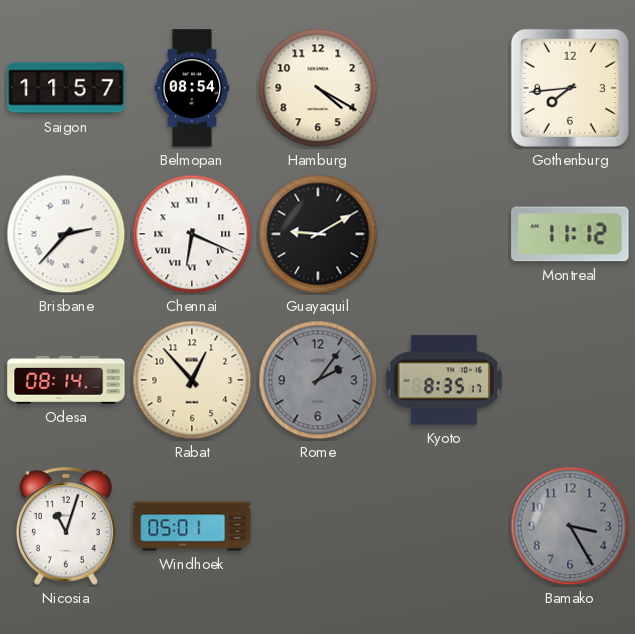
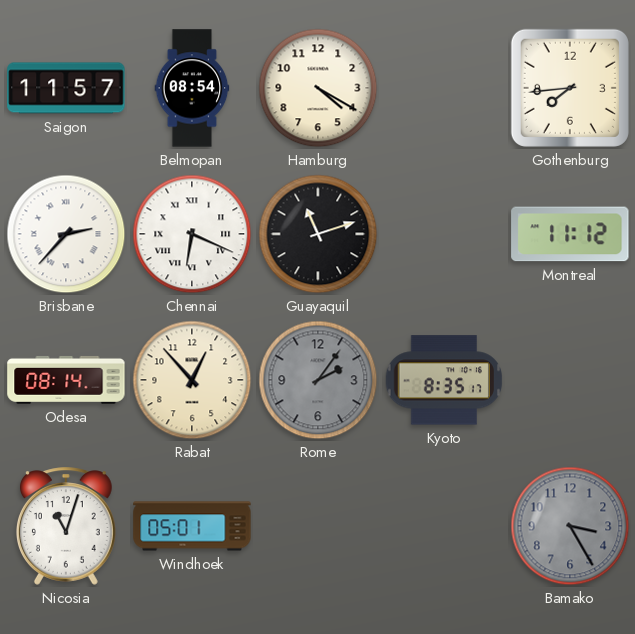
Guayaquil: 9:10 -> 11:12
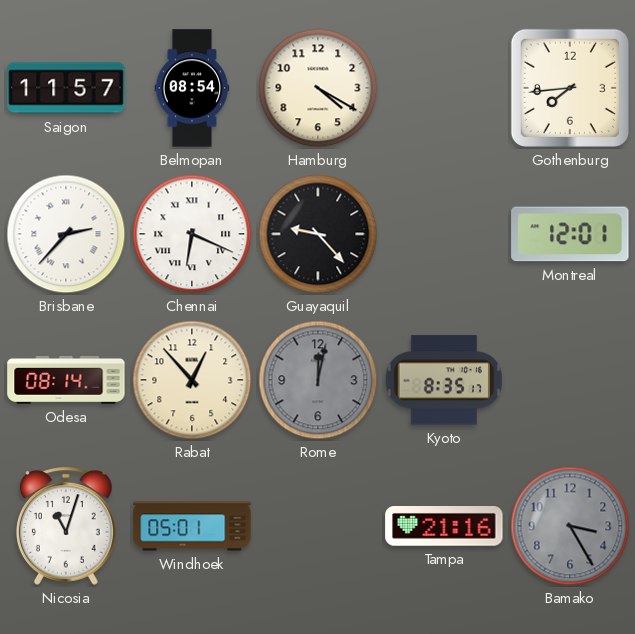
Guayaquil: 11:12 -> 9:23
Montreal: 11:12 -> 12:01
Rome: 2:06 -> 12:02
Tampa: none -> 21:16
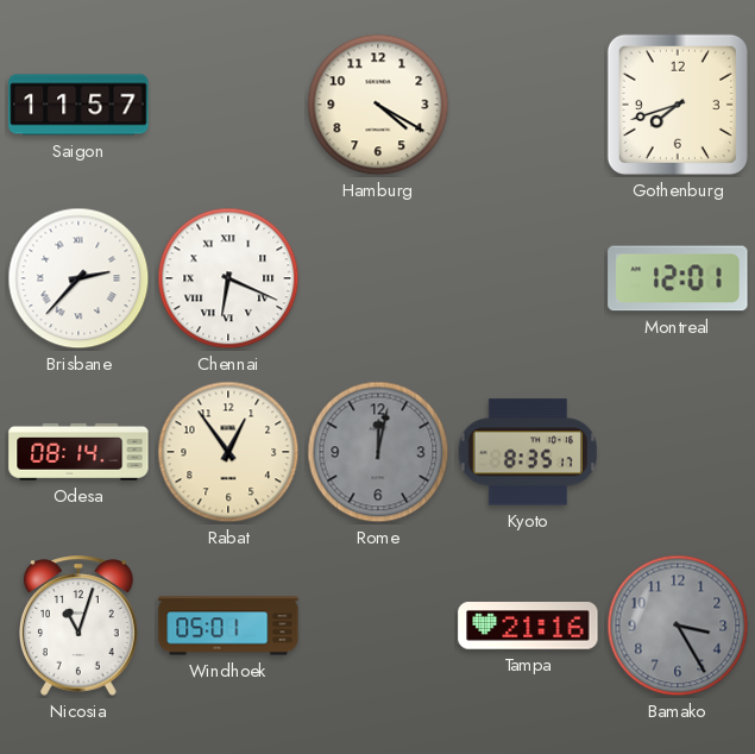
Belmopan: 08:54 -> none
Gothenburg: 7:44 -> 7:42
Guayaquil: 9:23 -> none
Rabat: 12:53 -> 12:54
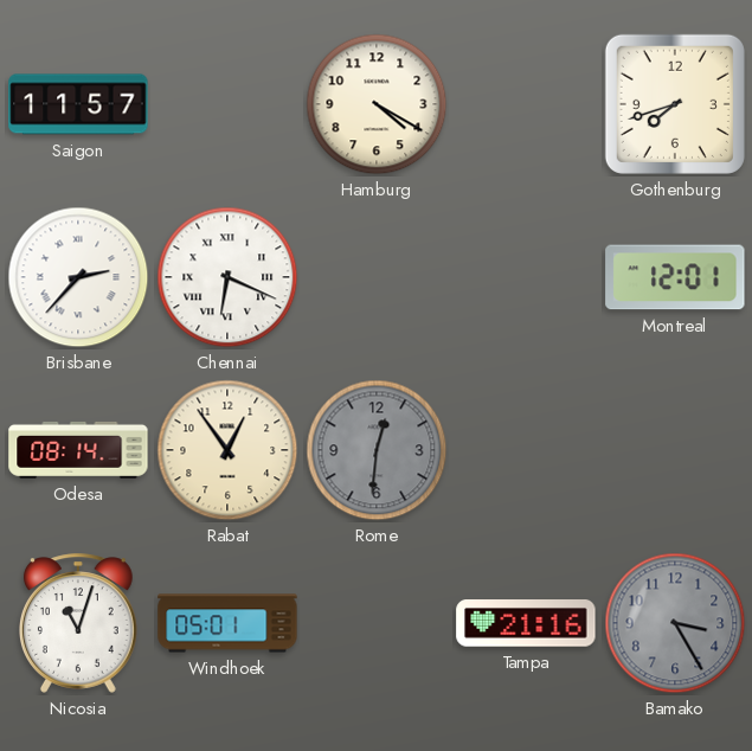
Rome: 12:02 -> 12:31
Kyoto: 8:35 -> none
